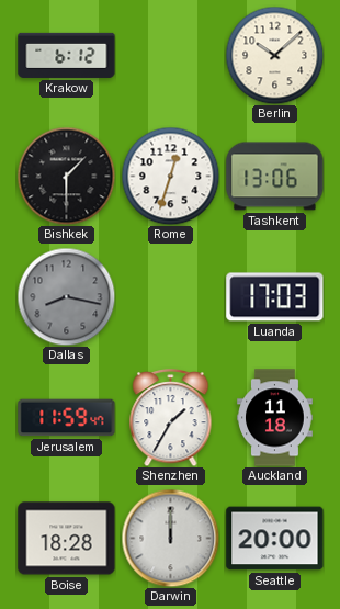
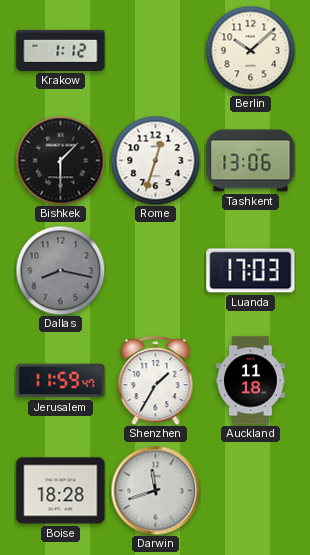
Krakow: 6:12 -> 1:12
Darwin: 12:00 -> 11:42
Seattle: 20:00 -> none
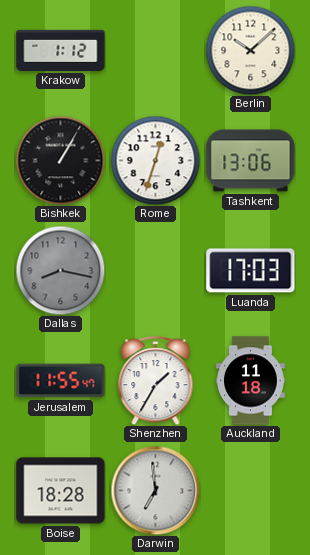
Bishkek: 1:30 -> 1:05
Jerusalem: 11:59 -> 11:55
Darwin: 11:42 -> 6:59
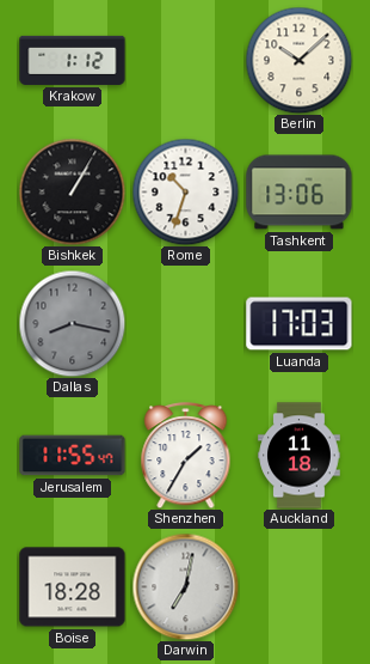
Rome: 12:33 -> 10:33
Darwin: 6:59 -> 7:02
